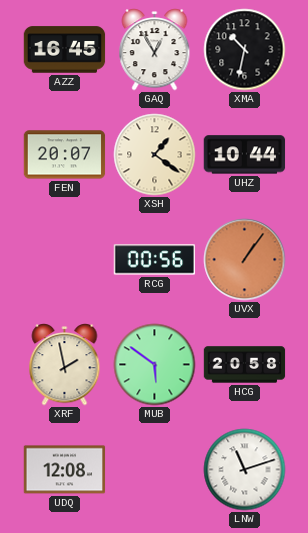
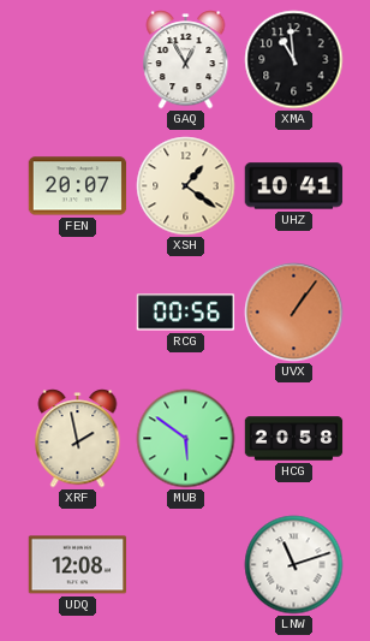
AZZ: 16:45 -> none
XMA: 10:32 -> 10:59
UHZ: 10:44 -> 10:41
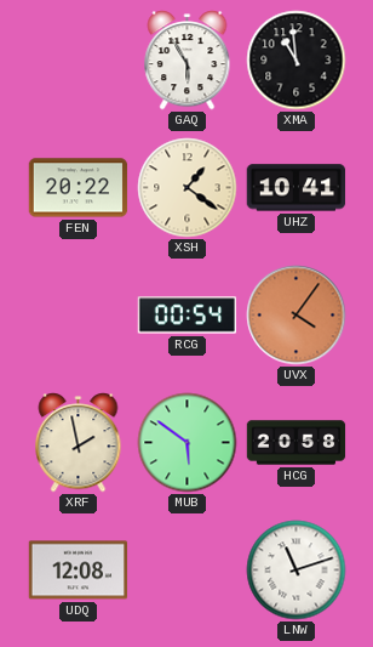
GAQ: 12:55 -> 5:55
FEN: 20:07 -> 20:22
RCG: 00:56 -> 00:54
UVX: 1:06 -> 4:06
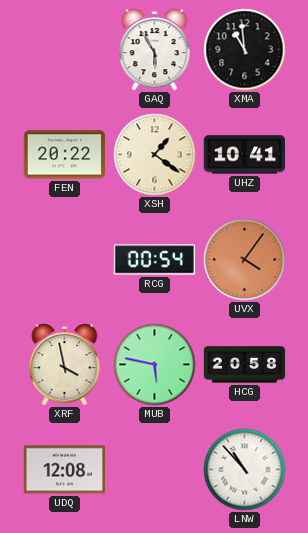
XRF: 1:58 -> 3:58
MUB: 5:51 -> 5:47
LNW: 11:12 -> 10:53
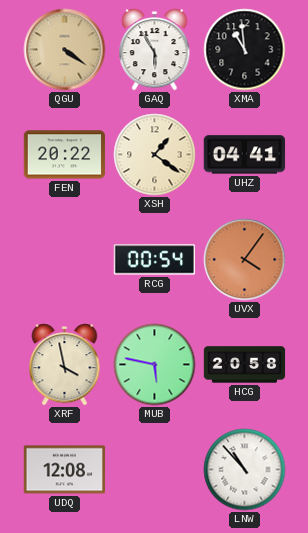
QGU: none -> 4:21
UHZ: 10:41 -> 04:41
